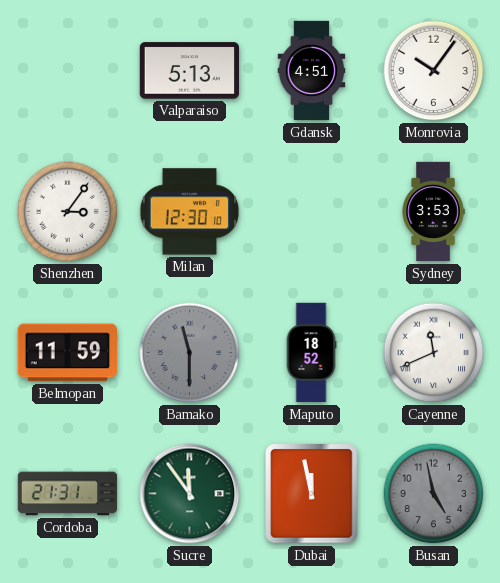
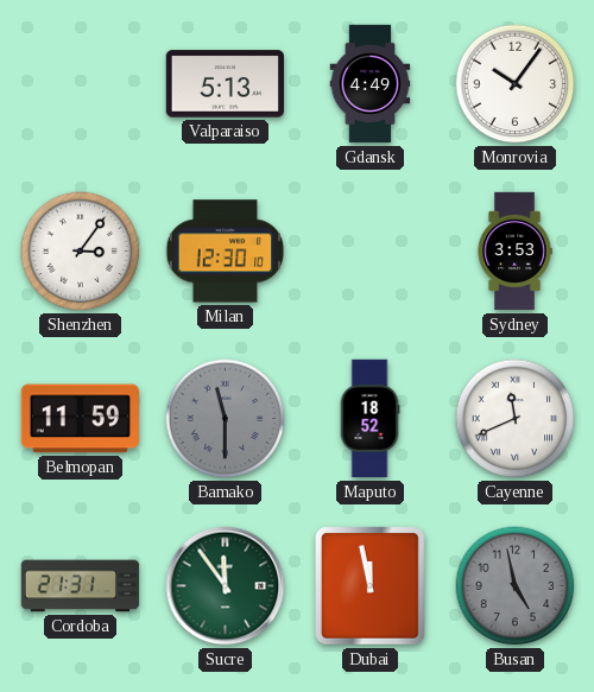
Gdansk: 4:51 -> 4:49
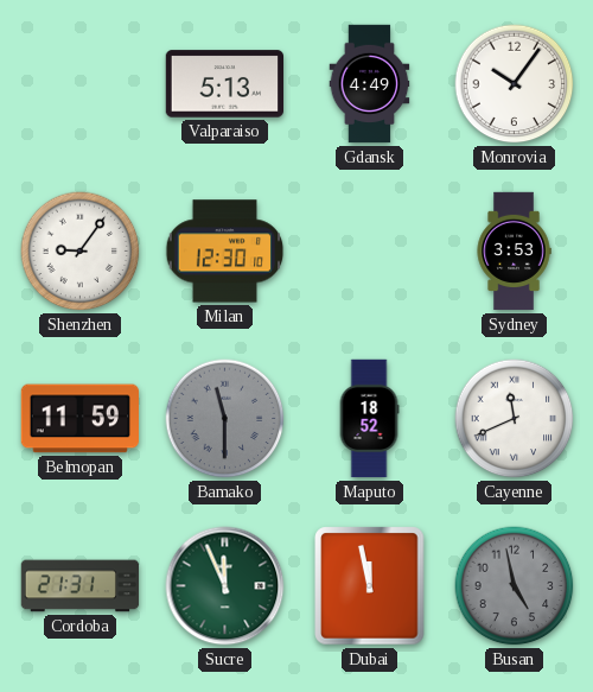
Shenzhen: 3:06 -> 9:06
Sucre: 11:54 -> 11:56
